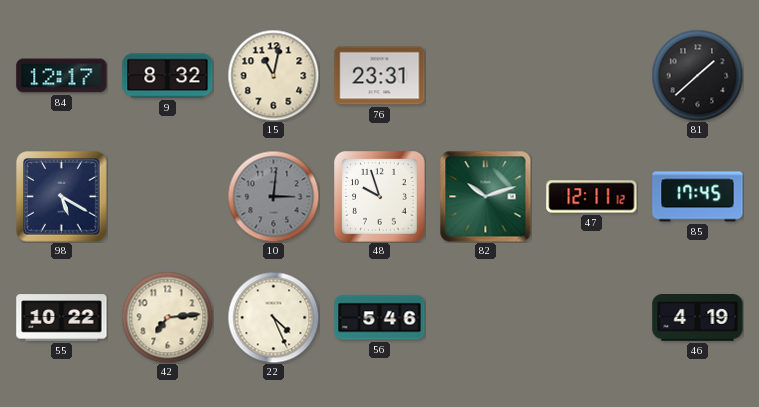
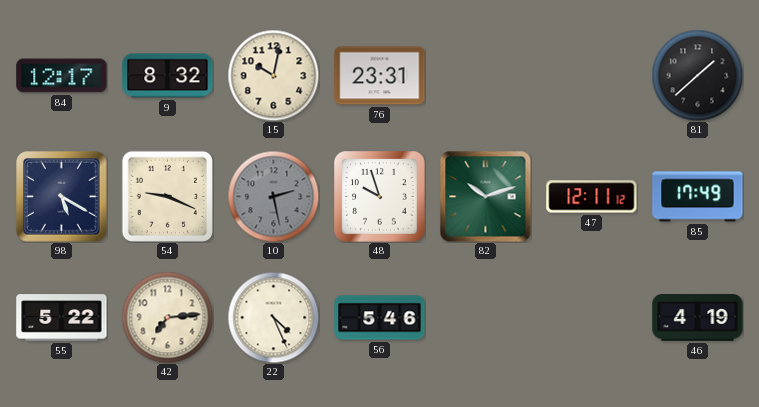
15: 11:02 -> 10:02
54: none -> 9:19
10: 3:01 -> 2:28
85: 17:45 -> 17:49
55: 10:22 -> 5:22
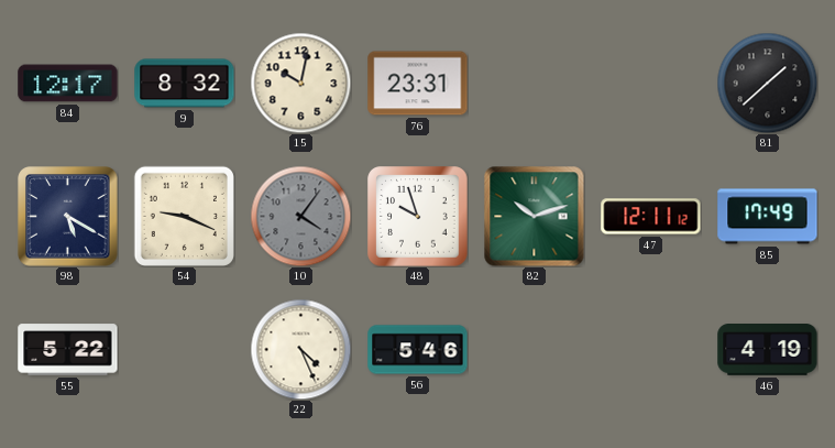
10: 2:28 -> 4:06
42: 7:14 -> none
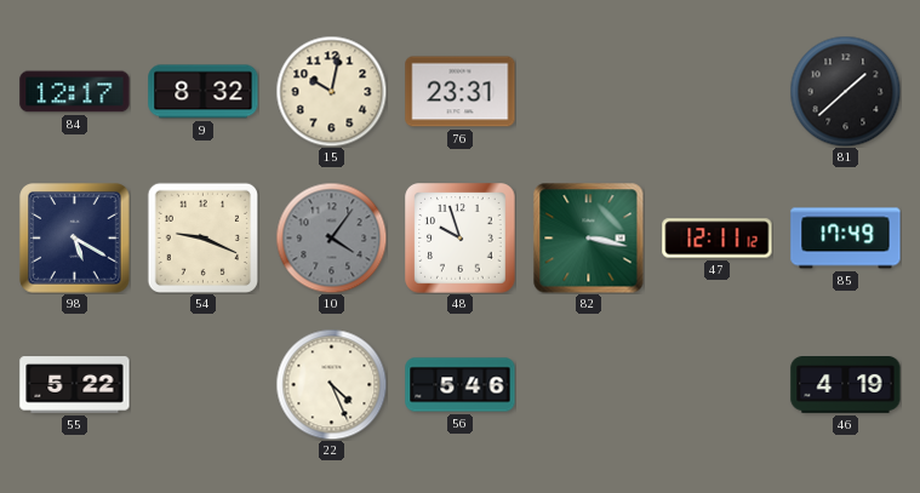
82: 10:12 -> 3:17
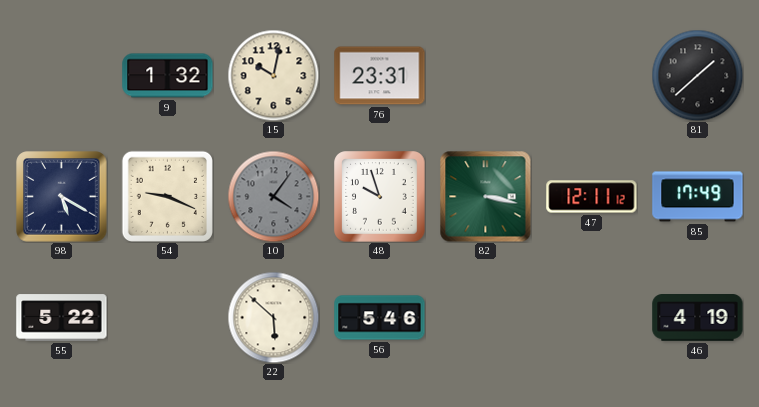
84: 12:17 -> none
9: 8:32 -> 1:32
22: 4:26 -> 5:52
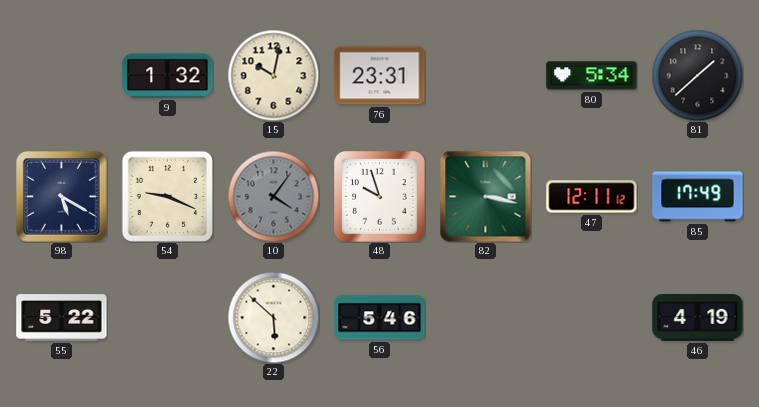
80: none -> 5:34
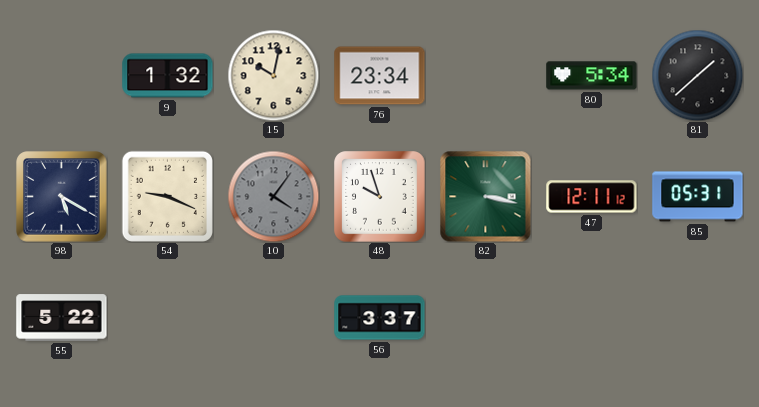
76: 23:31 -> 23:34
85: 17:49 -> 05:31
22: 5:52 -> none
56: 5:46 -> 3:37
46: 4:19 -> none
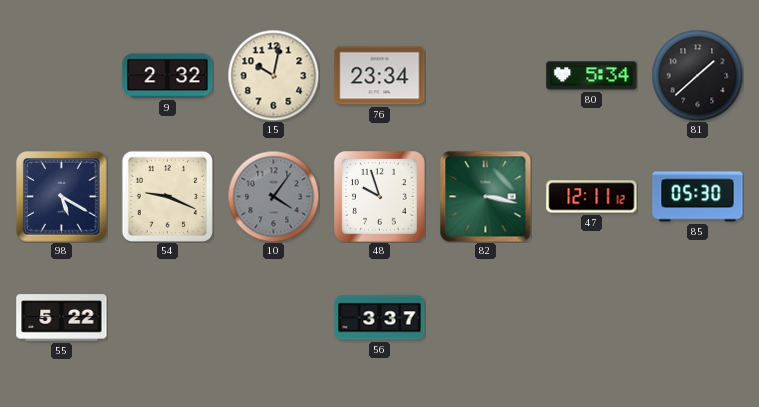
9: 1:32 -> 2:32
85: 05:31 -> 05:30
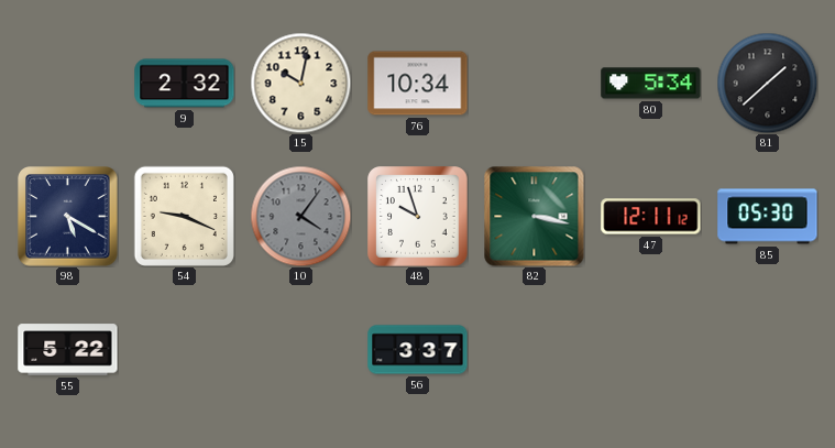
76: 23:34 -> 10:34
